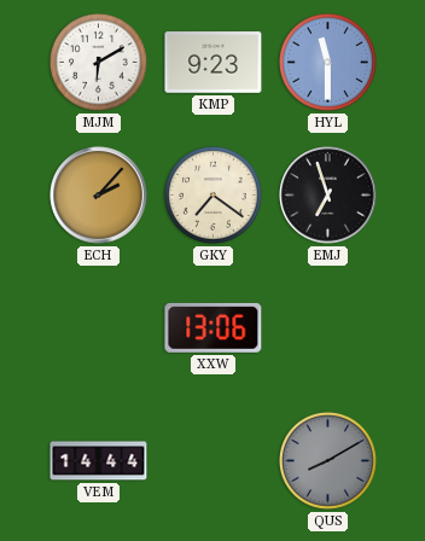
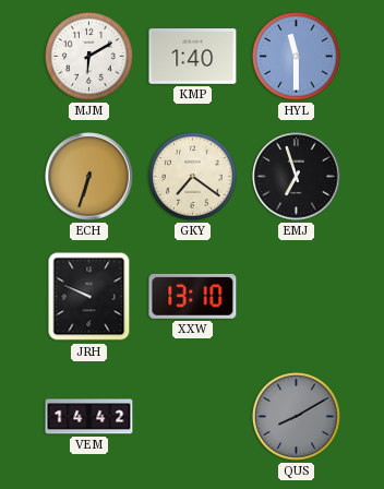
KMP: 9:23 -> 1:40
ECH: 2:07 -> 6:33
JRH: none -> 9:49
XXW: 13:06 -> 13:10
VEM: 14:44 -> 14:42
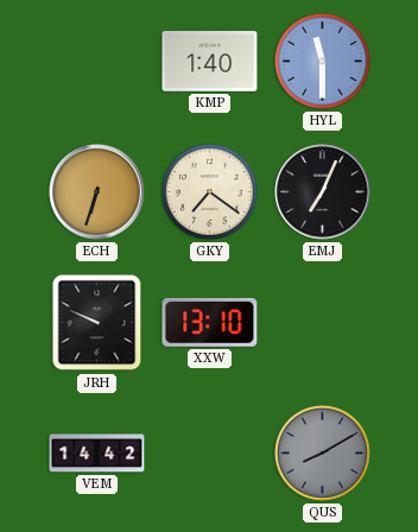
MJM: 6:10 -> none
EMJ: 6:57 -> 7:04
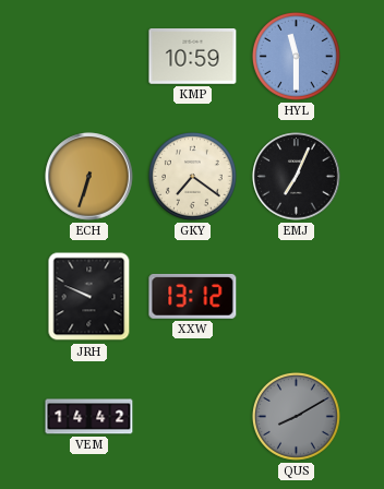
KMP: 1:40 -> 10:59
XXW: 13:10 -> 13:12
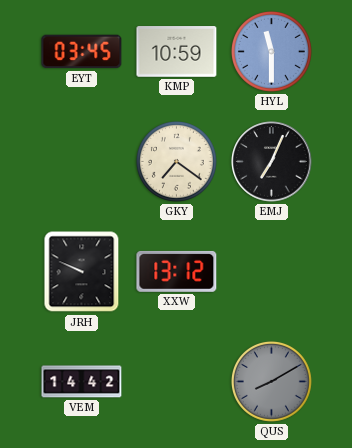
EYT: none -> 03:45
ECH: 6:33 -> none
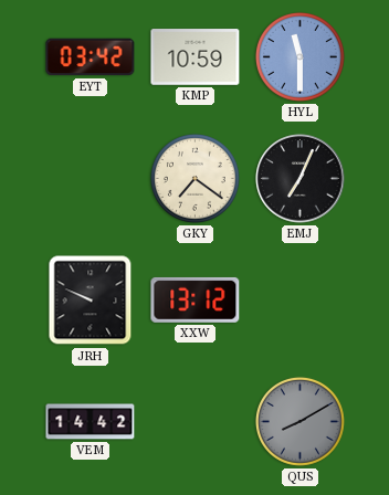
EYT: 03:45 -> 03:42
